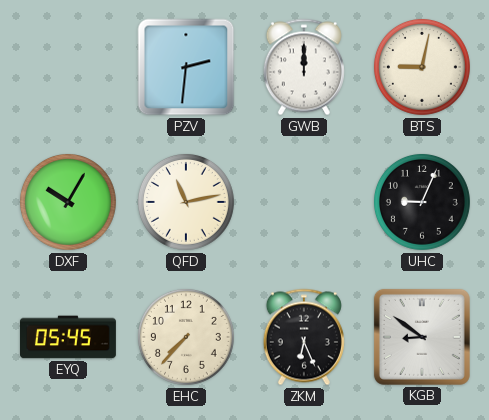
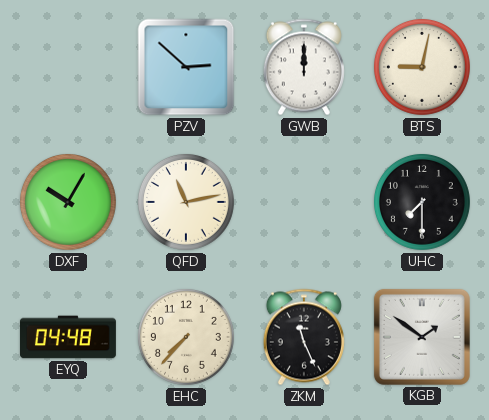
PZV: 2:31 -> 2:52
UHC: 9:04 -> 7:30
EYQ: 05:45 -> 04:48
ZKM: 6:26 -> 11:26
KGB: 8:51 -> 1:51
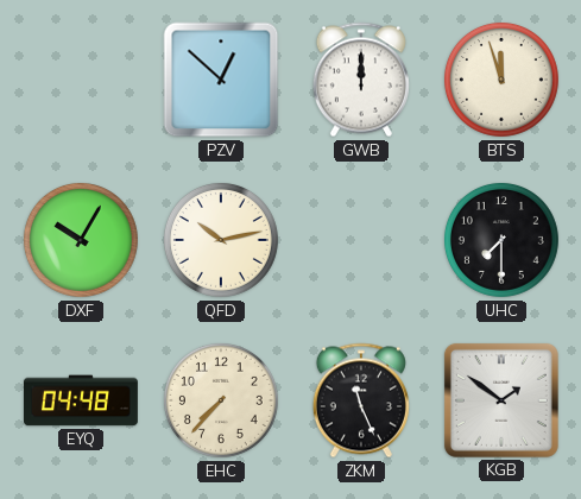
PZV: 2:52 -> 12:52
BTS: 9:02 -> 11:57
QFD: 11:13 -> 10:13
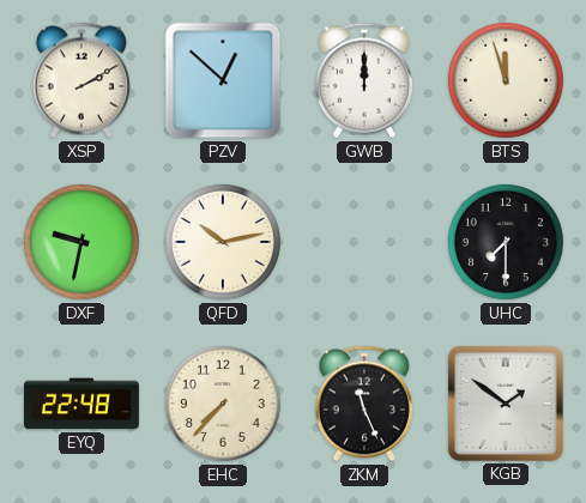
XSP: none -> 2:10
DXF: 10:05 -> 9:32
EYQ: 04:48 -> 22:48
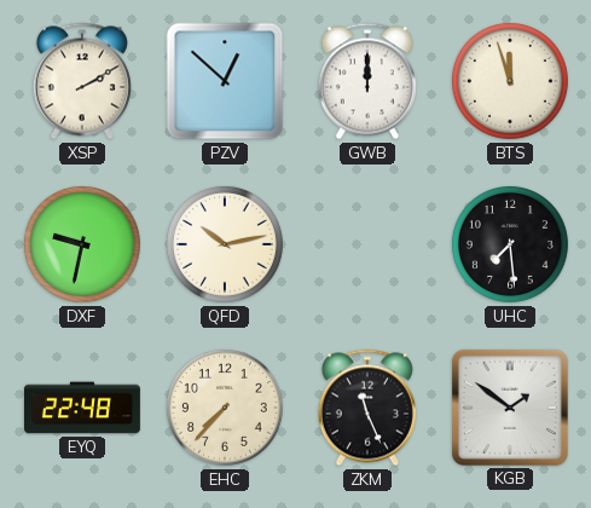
UHC: 7:30 -> 7:29
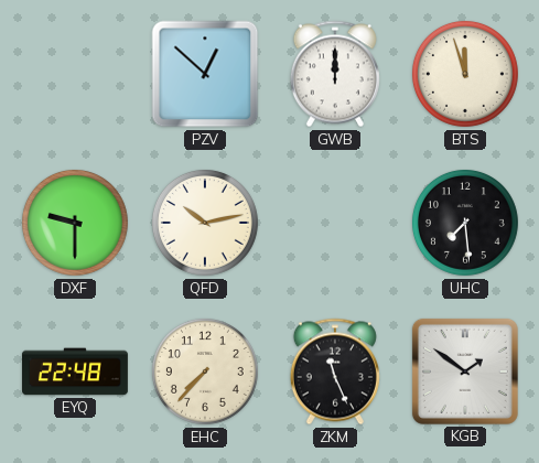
XSP: 2:10 -> none
DXF: 9:32 -> 9:30
